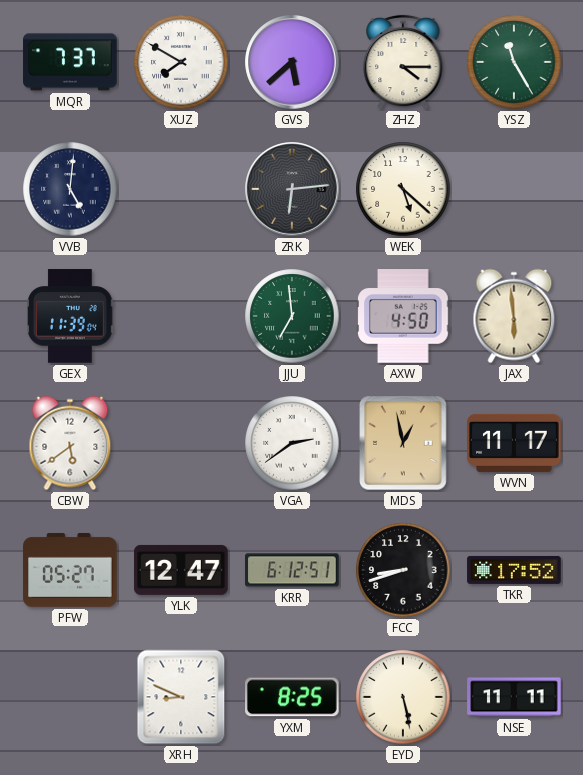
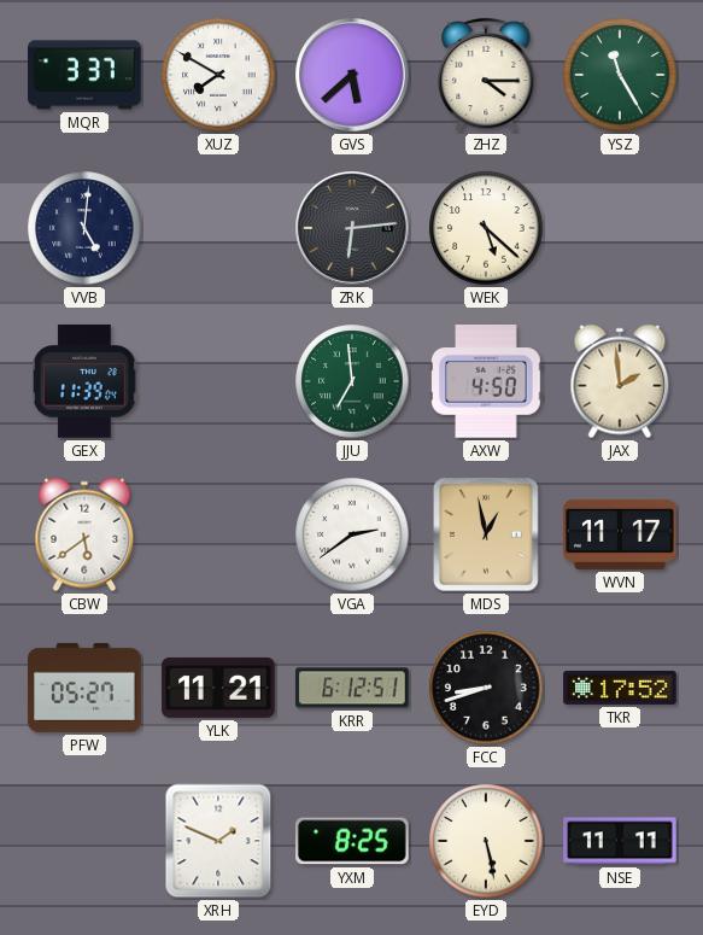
MQR: 7:37 -> 3:37
JAX: 5:59 -> 1:59
YLK: 12:47 -> 11:21
XRH: 8:49 -> 1:49
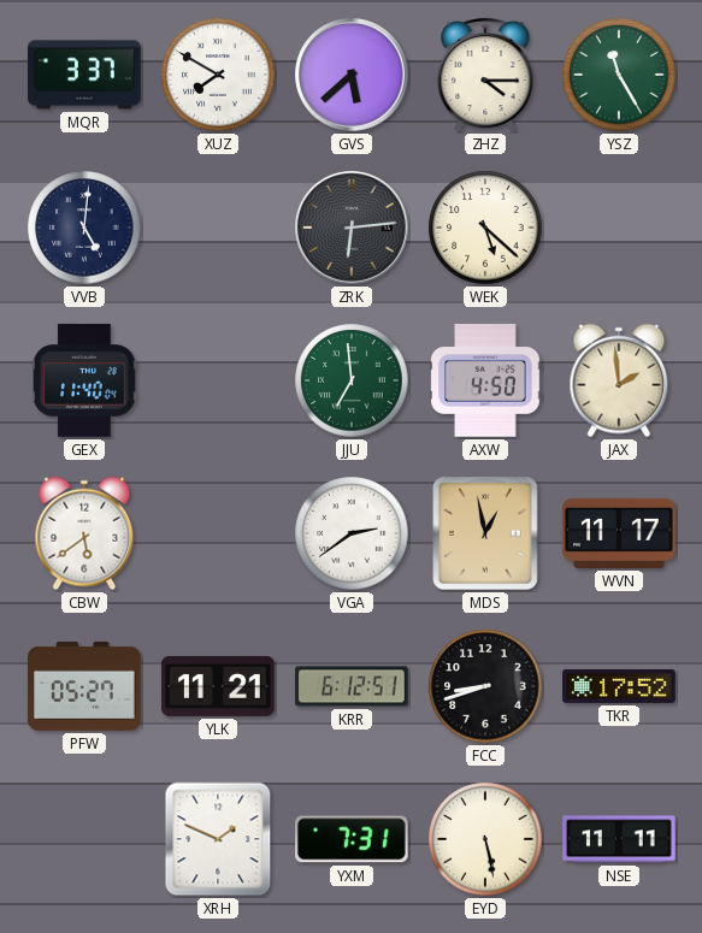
GEX: 11:39 -> 11:40
YXM: 8:25 -> 7:31
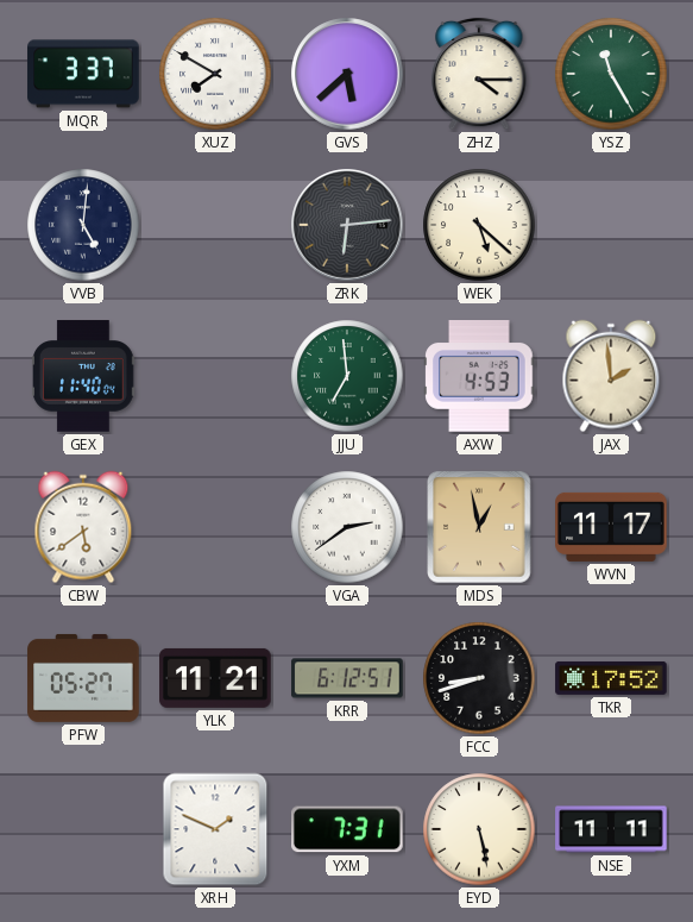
AXW: 4:50 -> 4:53
